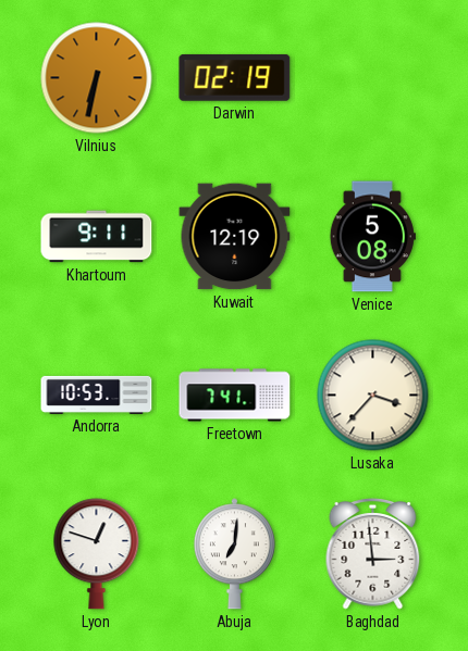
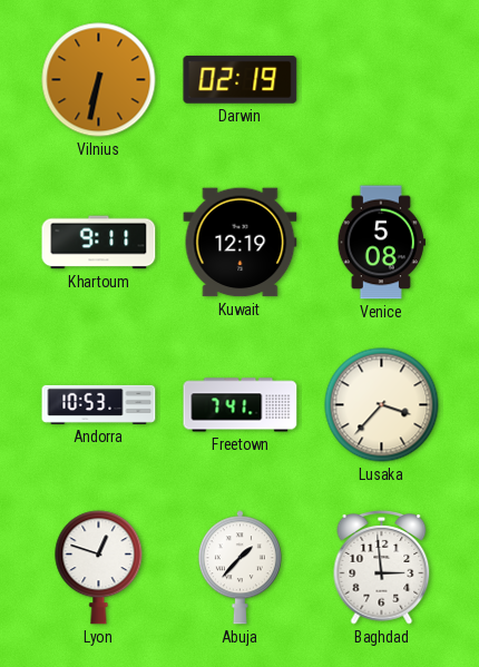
Abuja: 7:01 -> 1:37
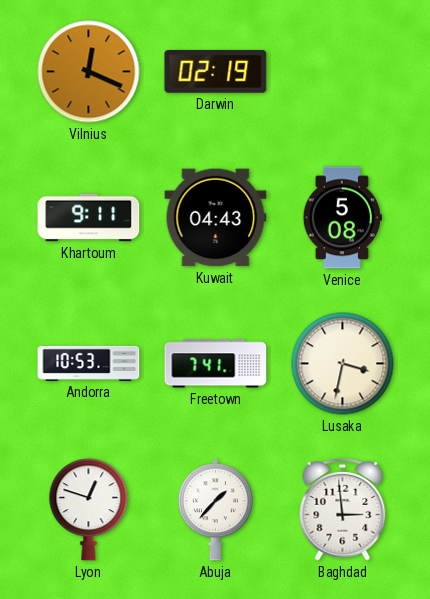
Vilnius: 6:32 -> 12:19
Kuwait: 12:19 -> 04:43
Lusaka: 3:37 -> 3:32
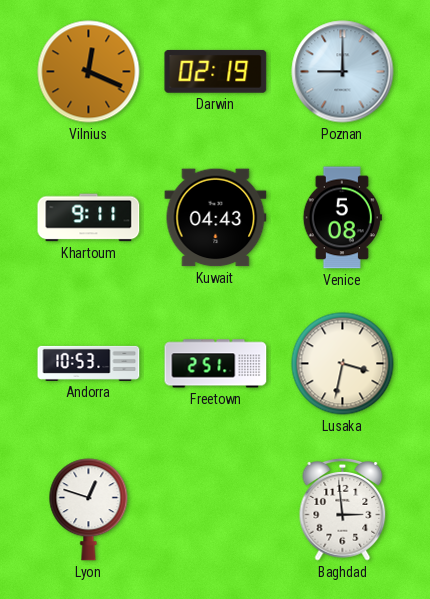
Poznan: none -> 9:00
Freetown: 7:41 -> 2:51
Abuja: 1:37 -> none
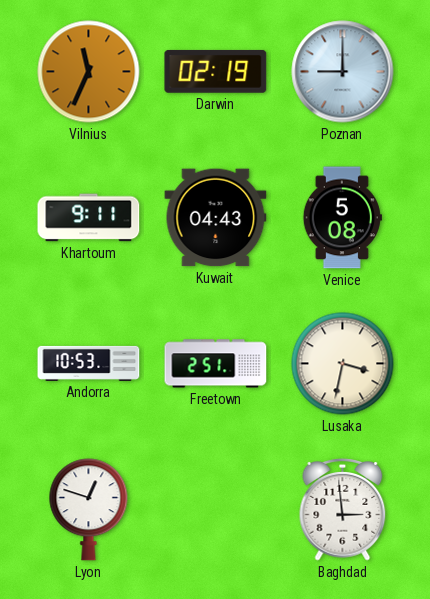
Vilnius: 12:19 -> 11:34
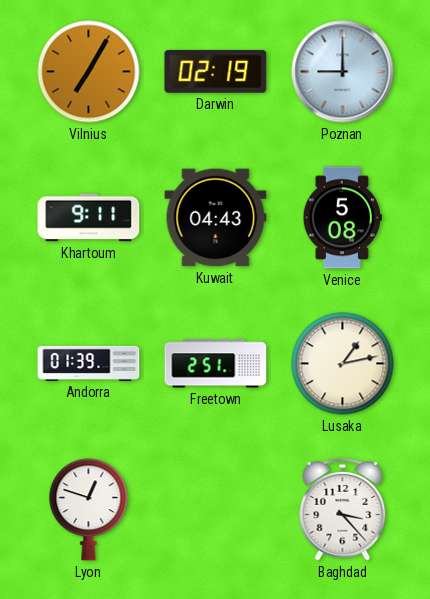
Vilnius: 11:34 -> 7:05
Andorra: 10:53 -> 01:39
Lusaka: 3:32 -> 1:13
Baghdad: 2:59 -> 3:23
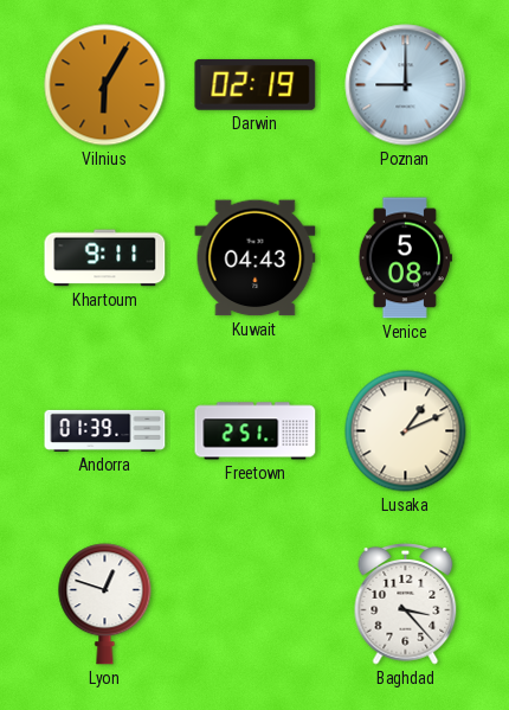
Vilnius: 7:05 -> 6:05
Lusaka: 1:13 -> 1:11
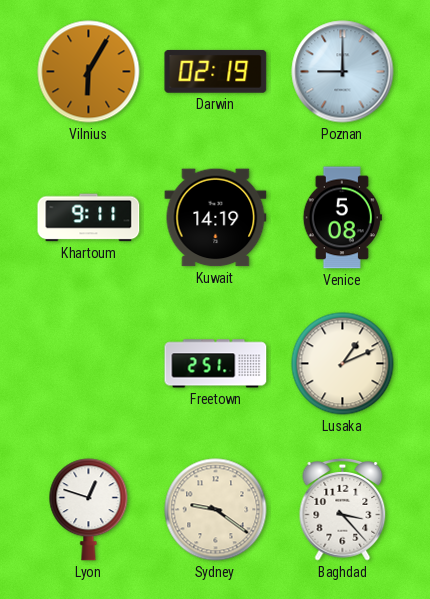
Kuwait: 04:43 -> 14:19
Andorra: 01:39 -> none
Sydney: none -> 9:21
